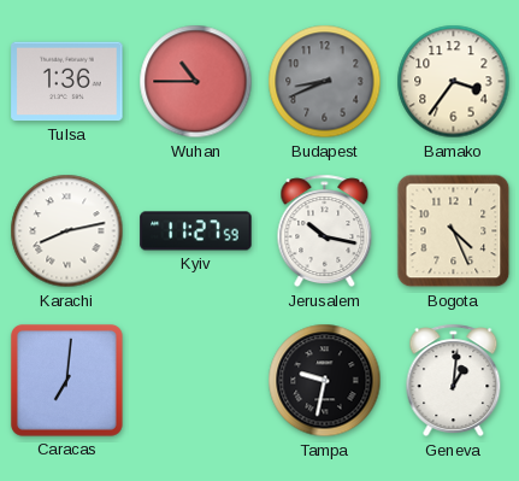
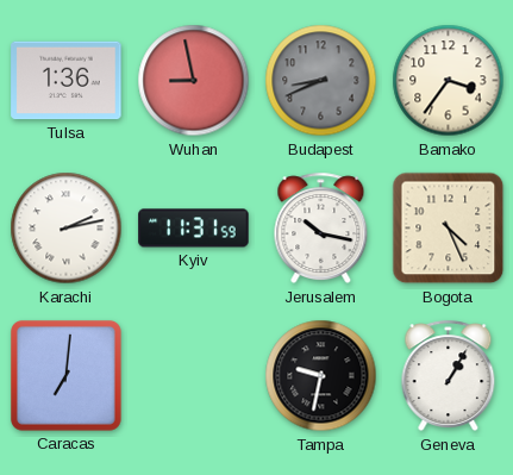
Wuhan: 10:45 -> 8:58
Karachi: 8:13 -> 2:13
Kyiv: 11:27 -> 11:31
Geneva: 1:01 -> 1:05
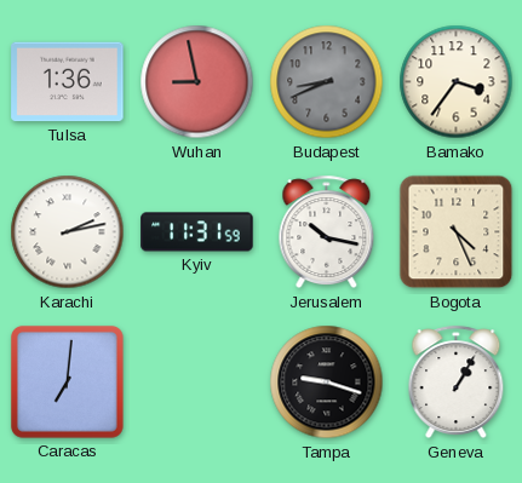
Tampa: 9:32 -> 9:18
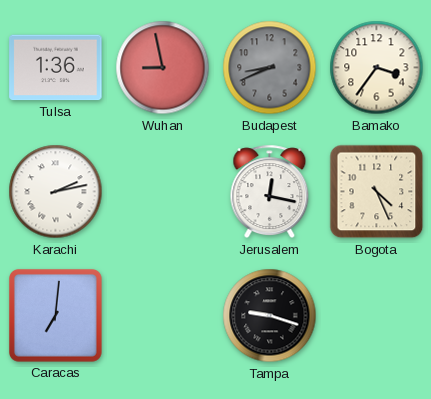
Kyiv: 11:31 -> none
Jerusalem: 10:17 -> 12:17
Geneva: 1:05 -> none
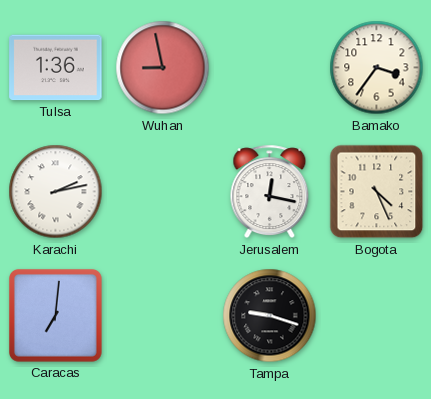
Budapest: 8:41 -> none
